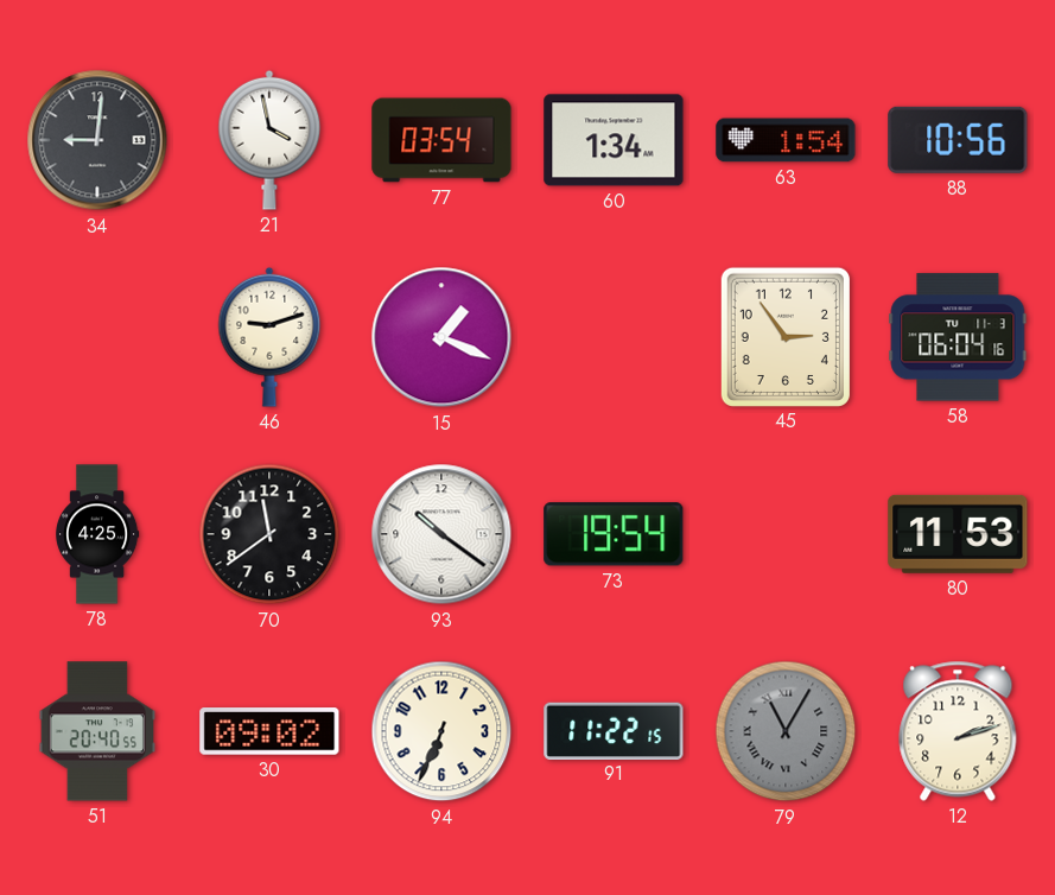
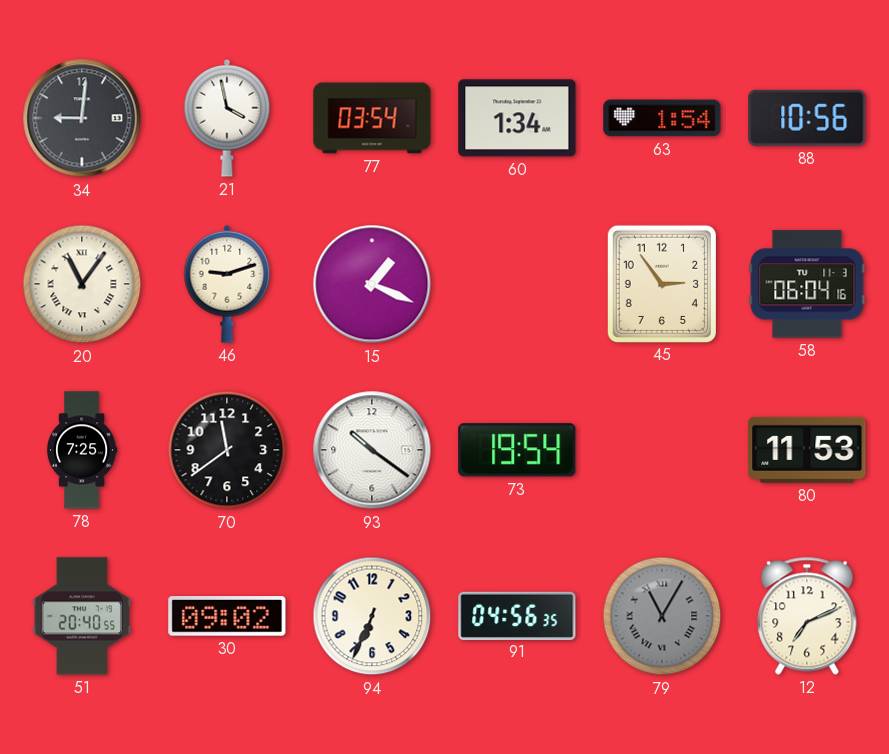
20: none -> 11:06
78: 4:25 -> 7:25
91: 11:22 -> 04:56
12: 2:12 -> 7:11
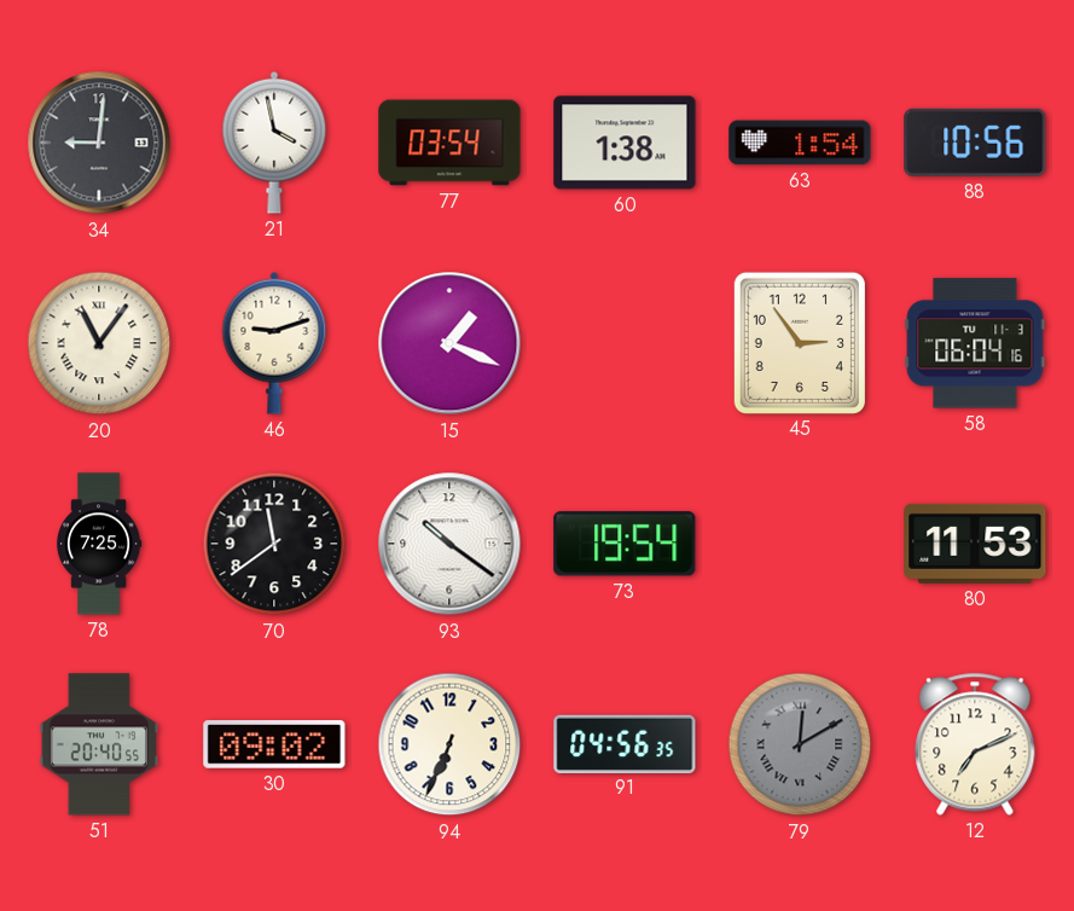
60: 1:34 -> 1:38
79: 11:05 -> 12:10
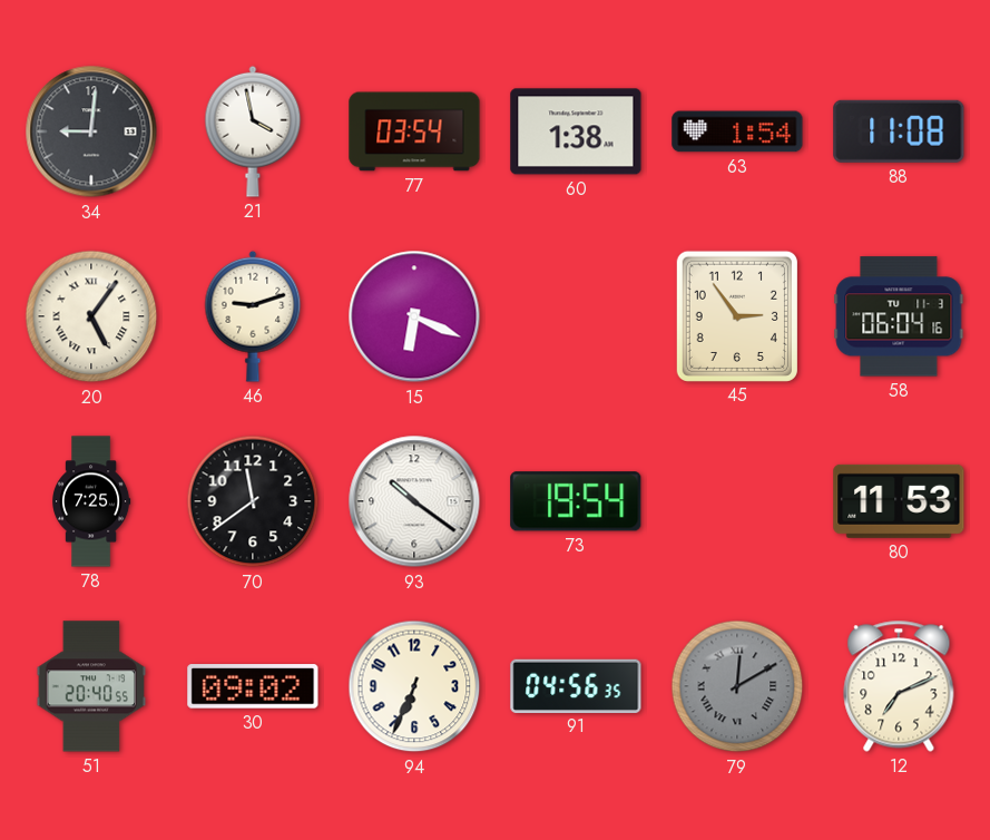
88: 10:56 -> 11:08
20: 11:06 -> 5:06
15: 1:19 -> 6:19
